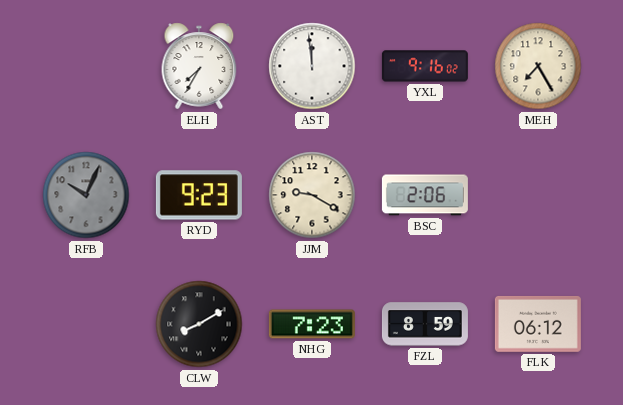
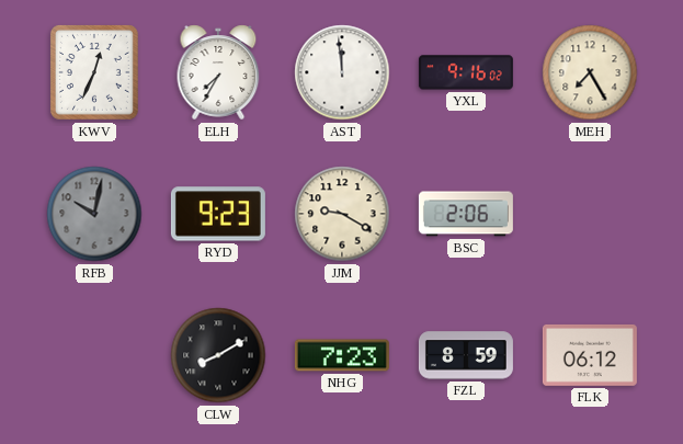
KWV: none -> 12:34
RFB: 10:04 -> 10:02
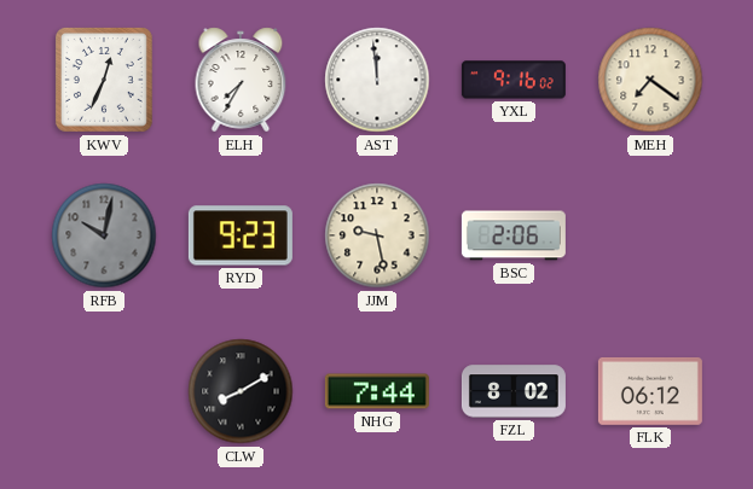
MEH: 7:25 -> 7:21
JJM: 9:20 -> 9:28
NHG: 7:23 -> 7:44
FZL: 8:59 -> 8:02
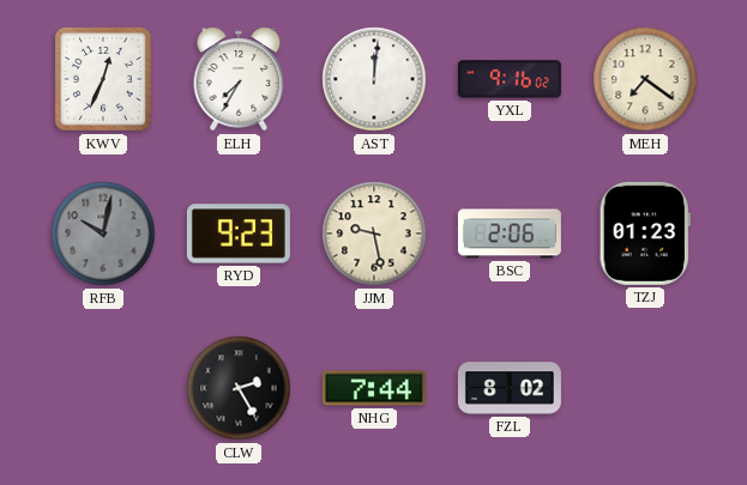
AST: 11:59 -> 12:01
TZJ: none -> 01:23
CLW: 8:10 -> 2:25
FLK: 06:12 -> none
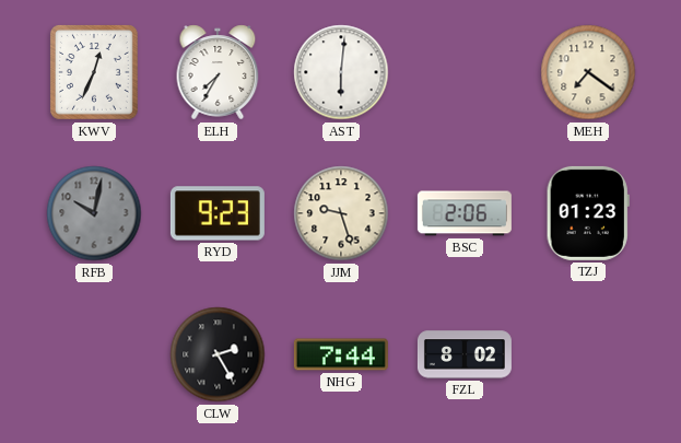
AST: 12:01 -> 6:01
YXL: 9:16 -> none
JJM: 9:28 -> 9:27
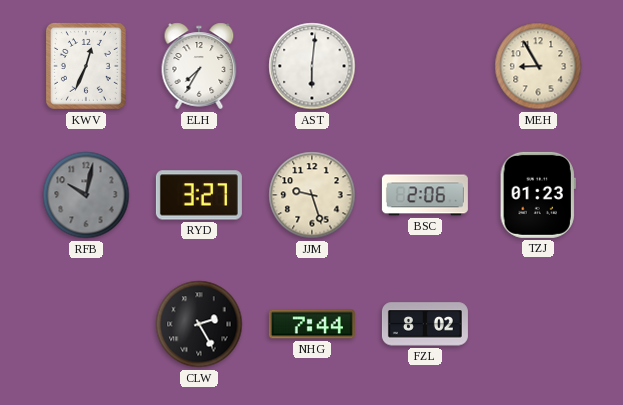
MEH: 7:21 -> 8:55
RYD: 9:23 -> 3:27
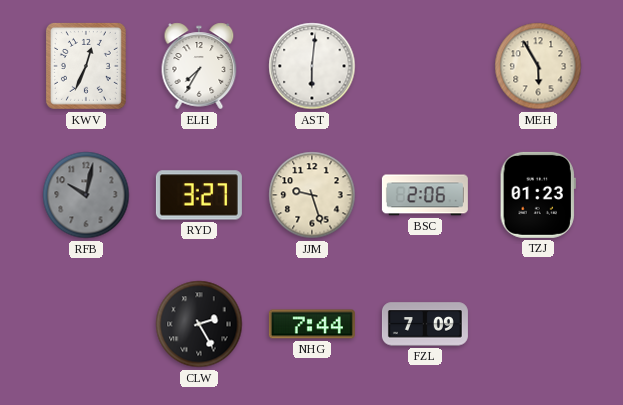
MEH: 8:55 -> 5:55
FZL: 8:02 -> 7:09
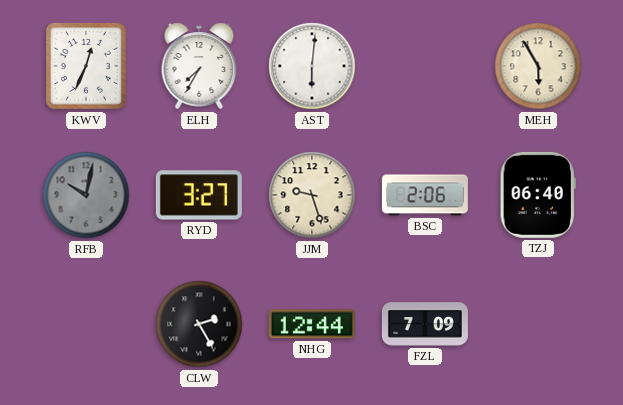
TZJ: 01:23 -> 06:40
NHG: 7:44 -> 12:44
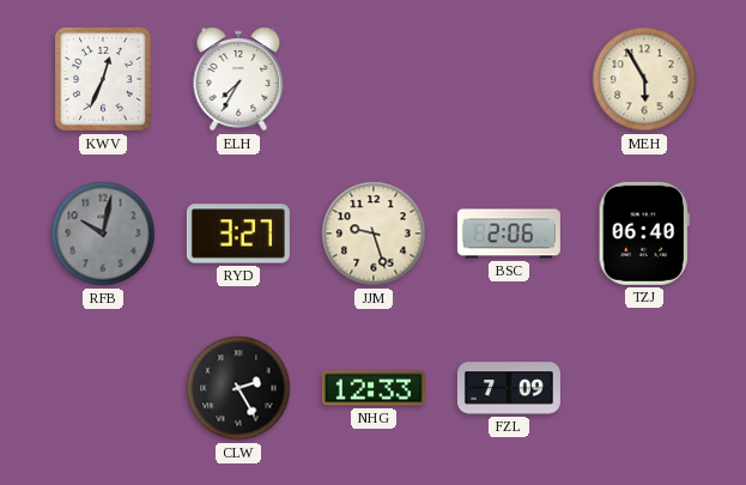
AST: 6:01 -> none
NHG: 12:44 -> 12:33
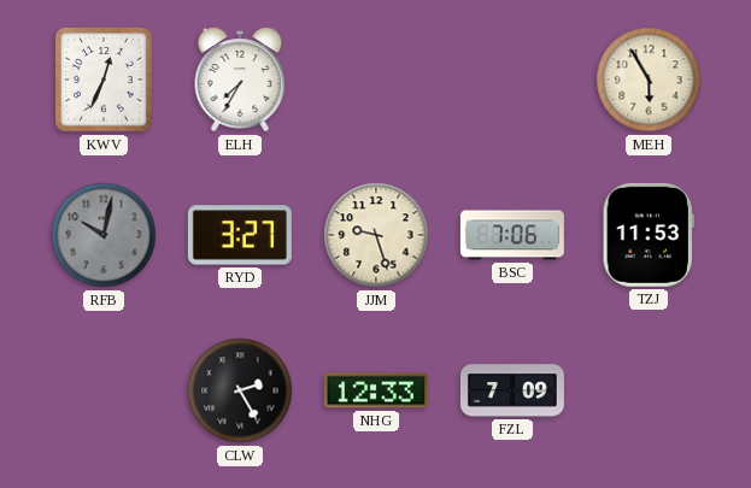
BSC: 2:06 -> 7:06
TZJ: 06:40 -> 11:53
